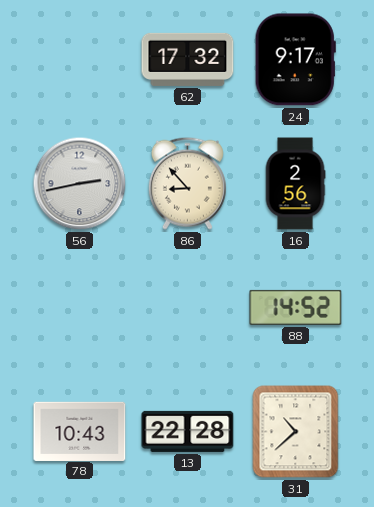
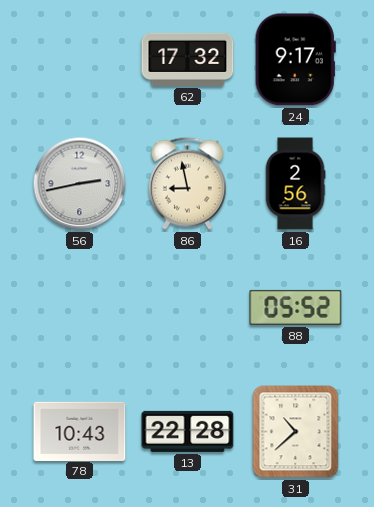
86: 8:53 -> 8:58
88: 14:52 -> 05:52
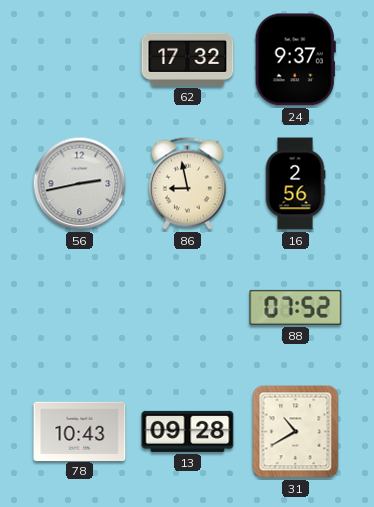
24: 9:17 -> 9:37
88: 05:52 -> 07:52
13: 22:28 -> 09:28
31: 10:38 -> 10:40
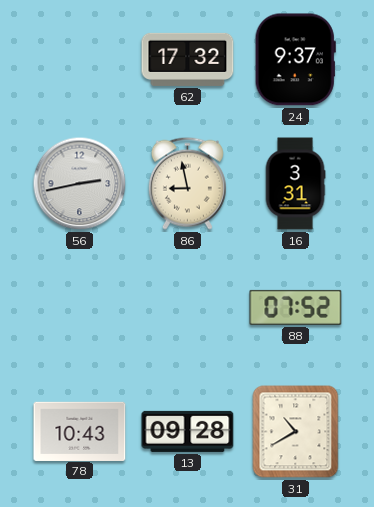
16: 2:56 -> 3:31
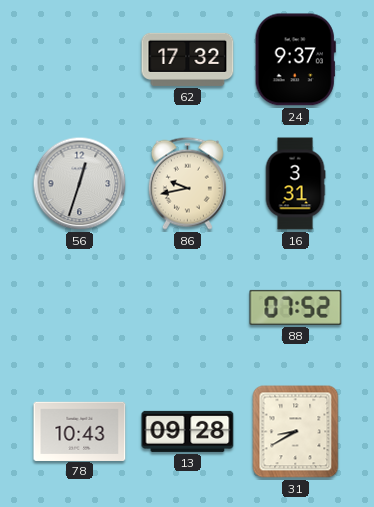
56: 2:43 -> 12:33
86: 8:58 -> 9:43
31: 10:40 -> 8:40
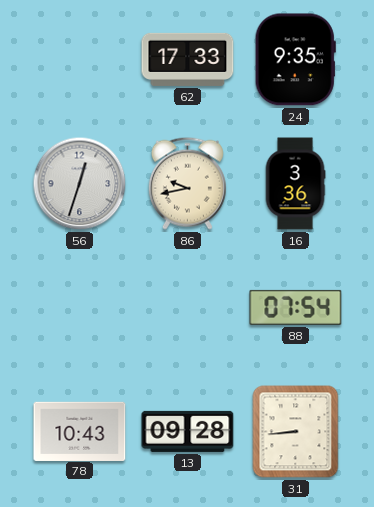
62: 17:32 -> 17:33
24: 9:37 -> 9:35
16: 3:31 -> 3:36
88: 07:52 -> 07:54
31: 8:40 -> 8:44
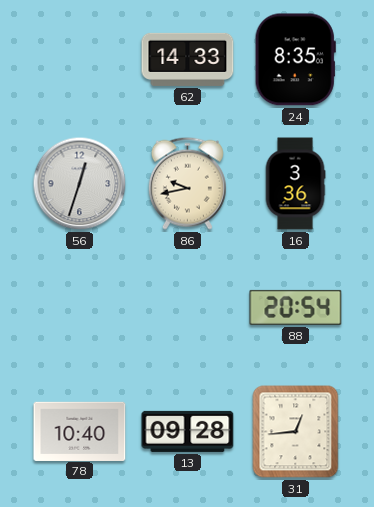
62: 17:33 -> 14:33
24: 9:35 -> 8:35
88: 07:54 -> 20:54
78: 10:43 -> 10:40
31: 8:44 -> 12:44
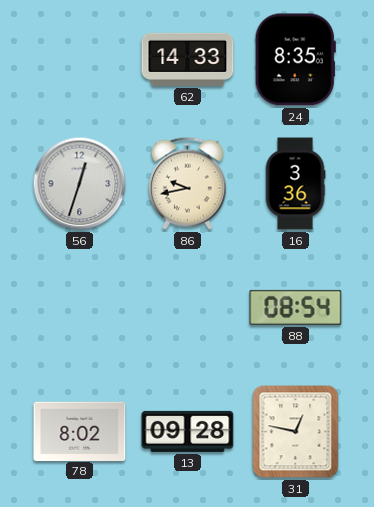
88: 20:54 -> 08:54
78: 10:40 -> 8:02
31: 12:44 -> 12:47
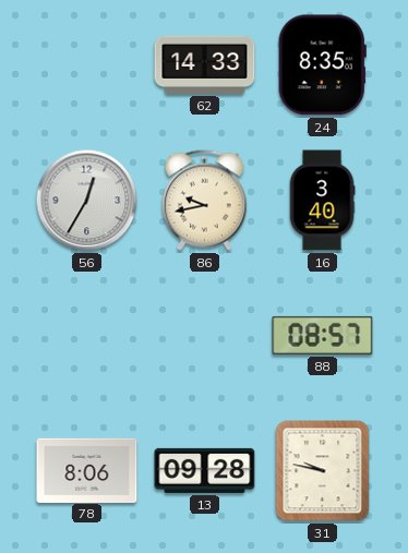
56: 12:33 -> 12:35
16: 3:36 -> 3:40
88: 08:54 -> 08:57
78: 8:02 -> 8:06
31: 12:47 -> 9:47
